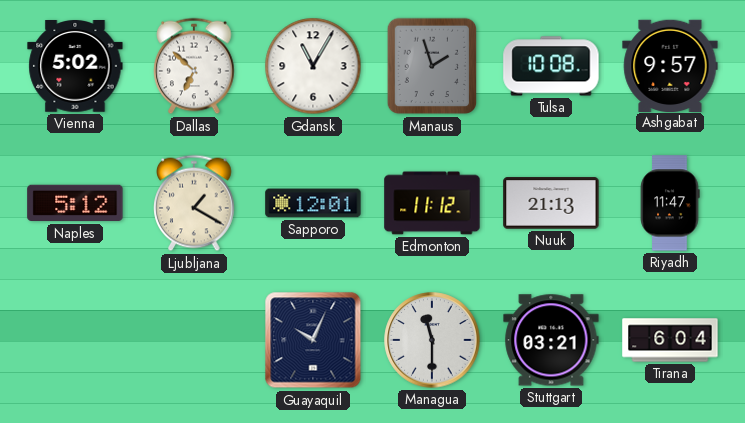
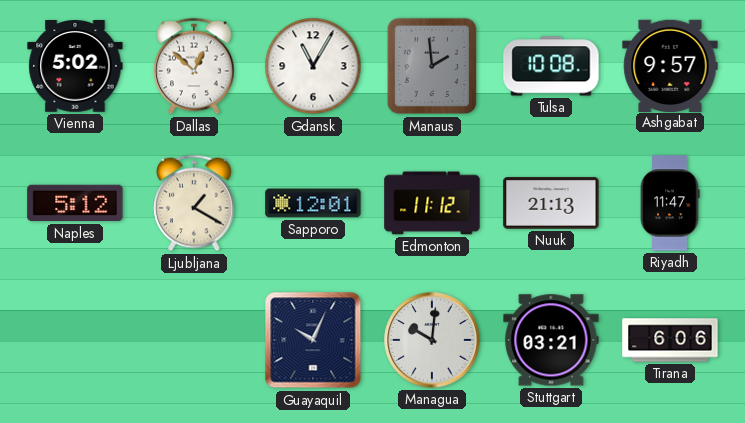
Dallas: 6:52 -> 12:52
Manaus: 1:57 -> 1:59
Managua: 11:30 -> 10:01
Tirana: 6:04 -> 6:06
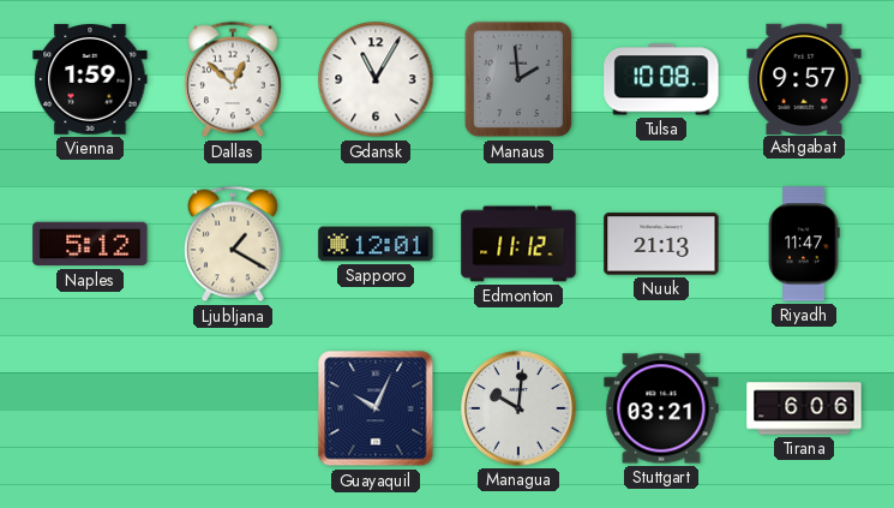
Vienna: 5:02 -> 1:59
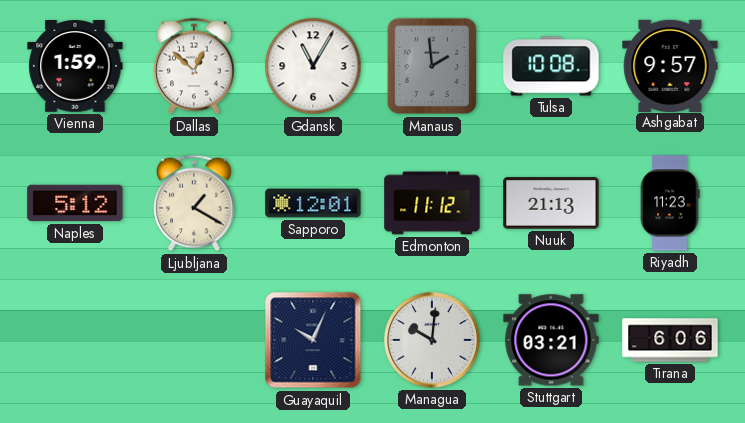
Riyadh: 11:47 -> 11:23
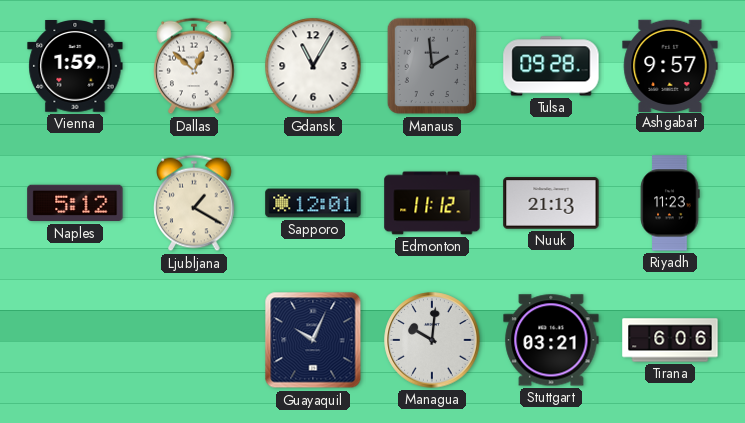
Tulsa: 10:08 -> 09:28
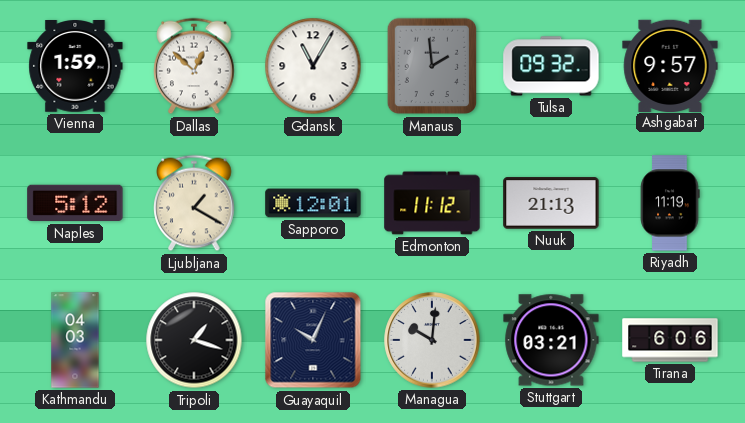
Tulsa: 09:28 -> 09:32
Riyadh: 11:23 -> 11:19
Kathmandu: none -> 04:03
Tripoli: none -> 1:18
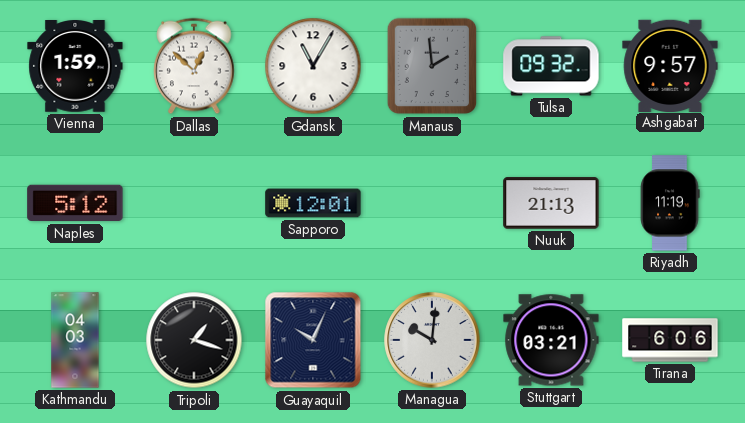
Ljubljana: 1:20 -> none
Edmonton: 11:12 -> none
